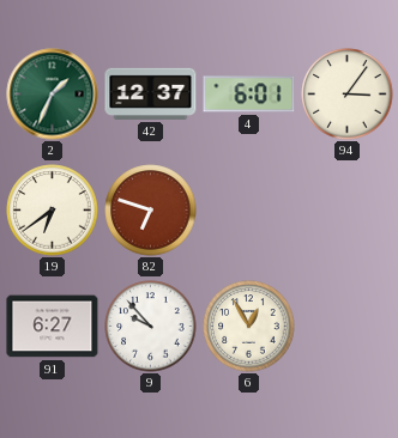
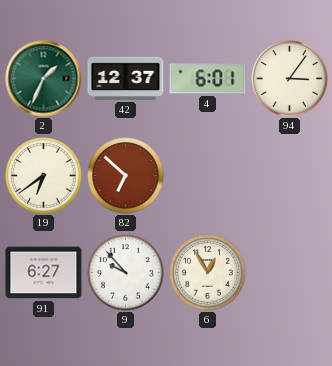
82: 6:48 -> 6:52
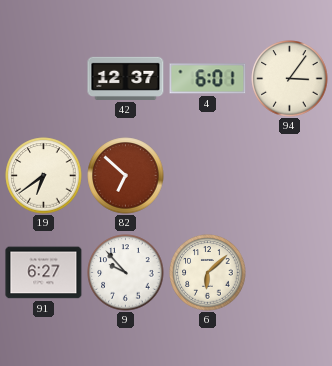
2: 1:34 -> none
6: 12:55 -> 6:08
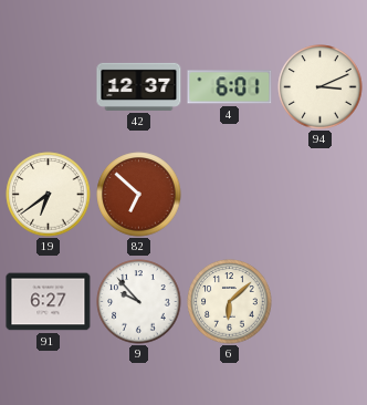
94: 3:06 -> 3:11
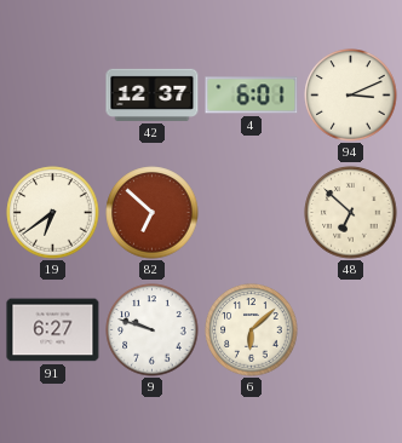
48: none -> 6:52
9: 9:53 -> 9:48
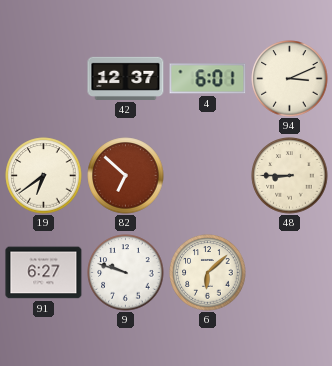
48: 6:52 -> 8:45
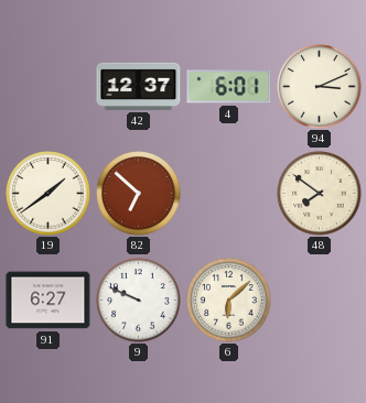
19: 6:39 -> 1:39
48: 8:45 -> 7:51
9: 9:48 -> 9:49
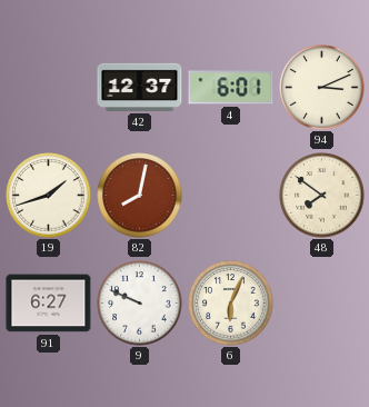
19: 1:39 -> 1:42
82: 6:52 -> 8:02
6: 6:08 -> 6:04
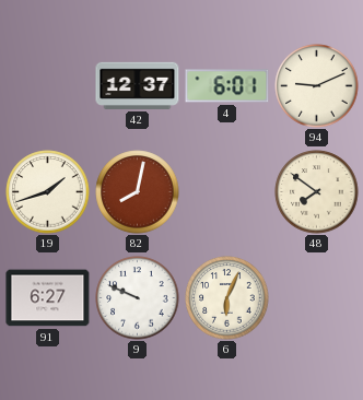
94: 3:11 -> 9:11
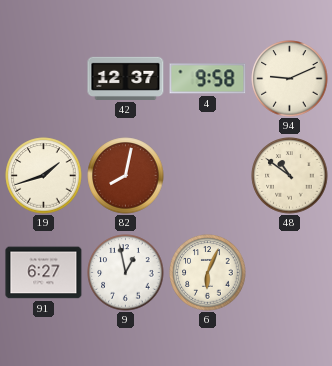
4: 6:01 -> 9:58
48: 7:51 -> 10:51
9: 9:49 -> 12:58
